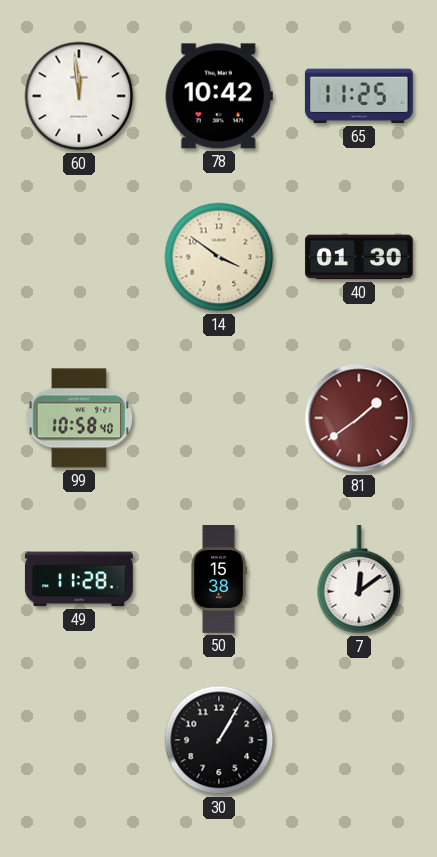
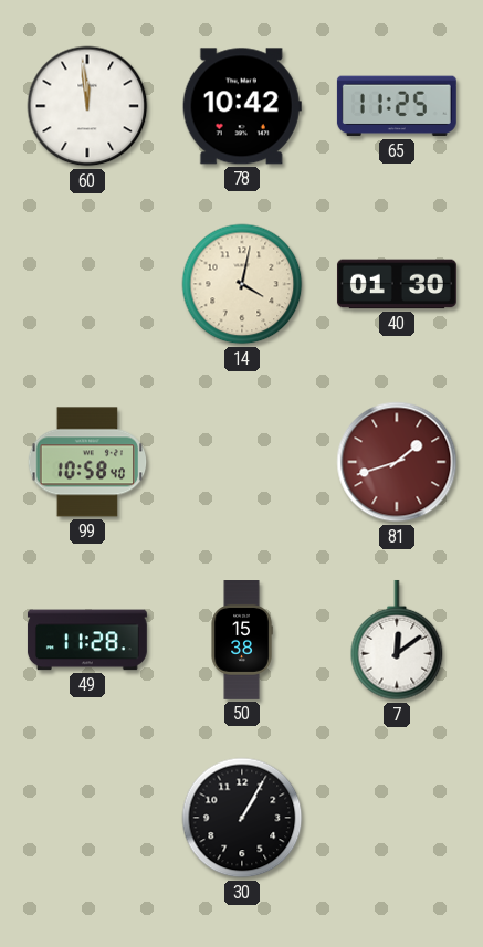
14: 3:51 -> 4:02
81: 1:39 -> 1:42
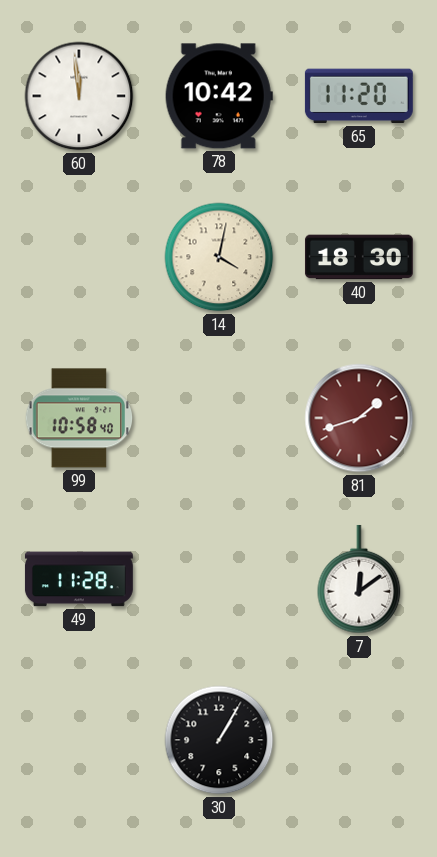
65: 11:25 -> 11:20
40: 01:30 -> 18:30
50: 15:38 -> none
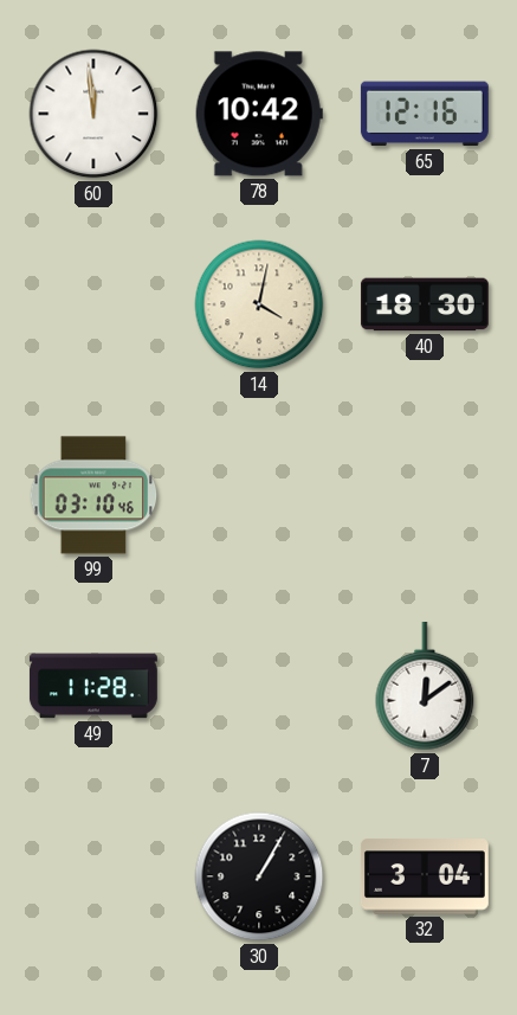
65: 11:20 -> 12:16
99: 10:58 -> 03:10
81: 1:42 -> none
32: none -> 3:04
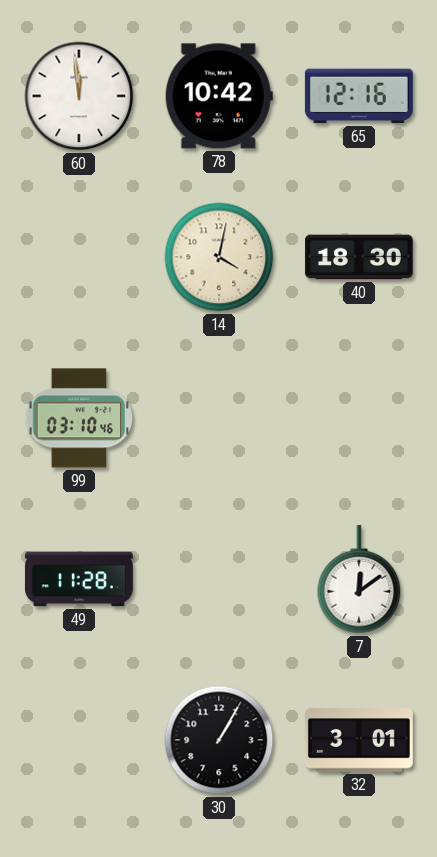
32: 3:04 -> 3:01
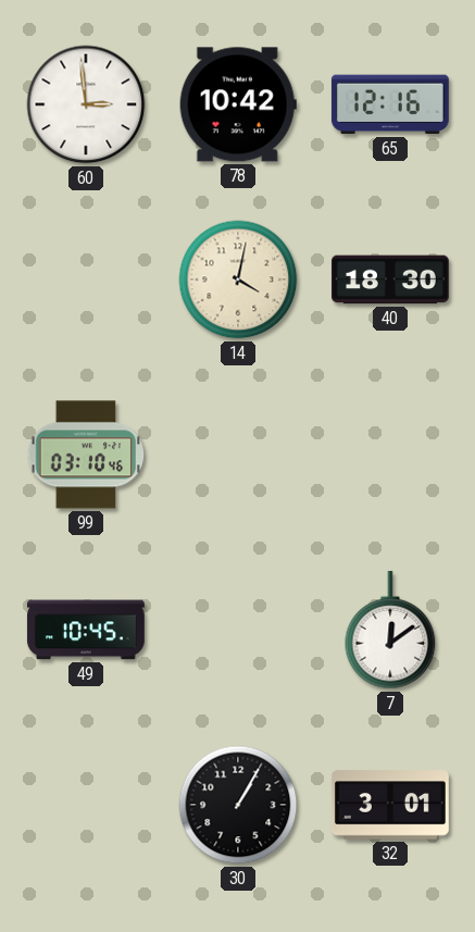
60: 11:59 -> 2:59
49: 11:28 -> 10:45
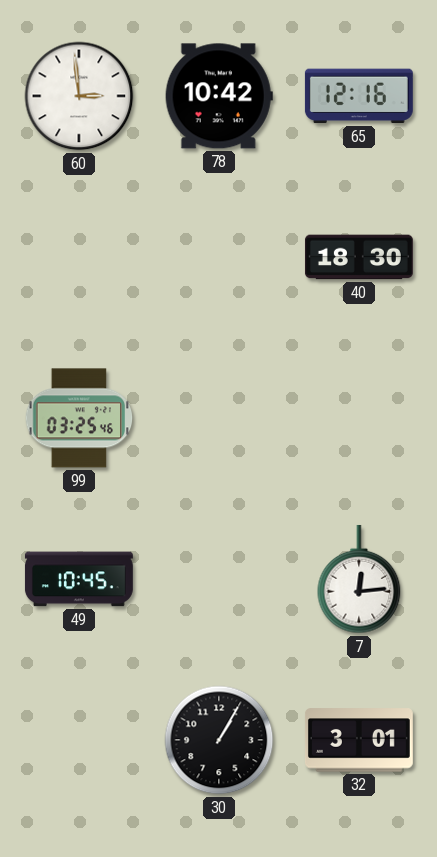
14: 4:02 -> none
99: 03:10 -> 03:25
7: 12:09 -> 12:14
